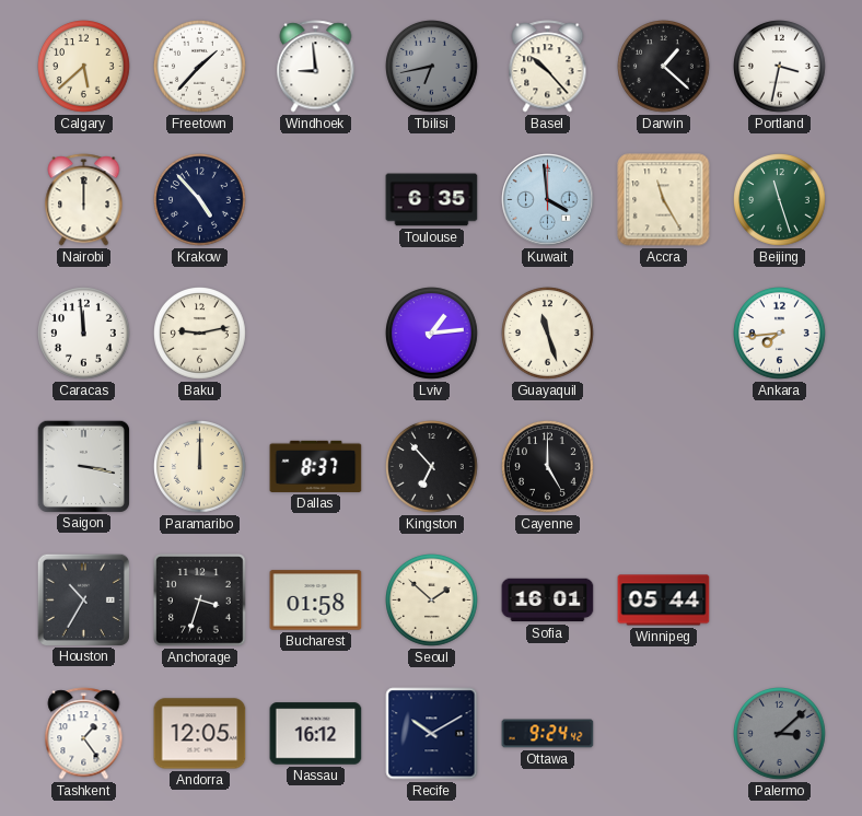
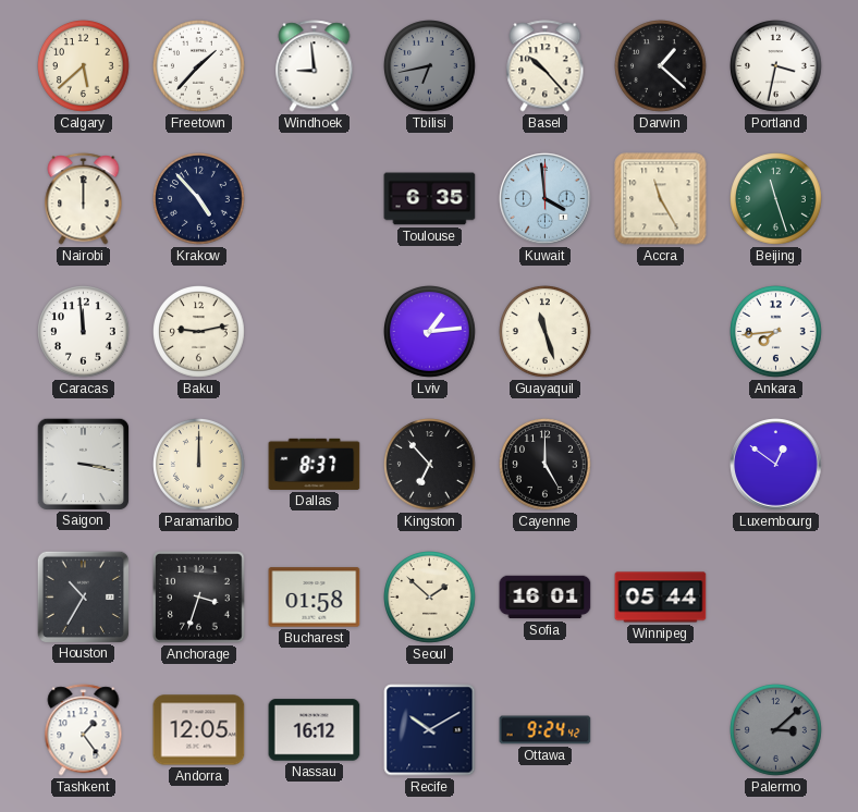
Luxembourg: none -> 12:51
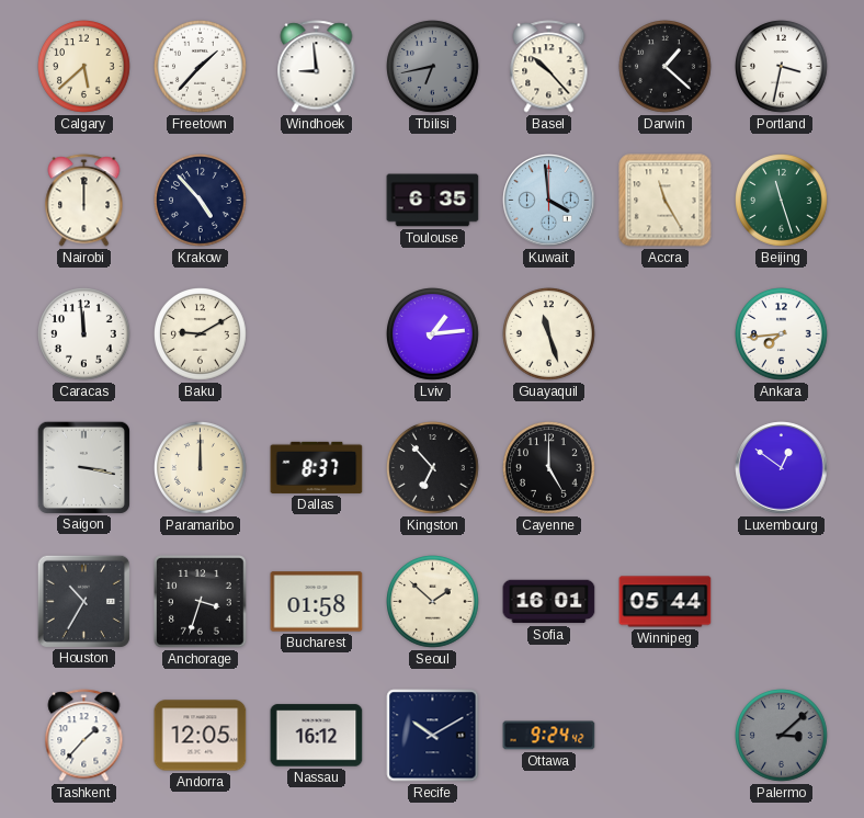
Baku: 9:13 -> 9:10
Tashkent: 1:24 -> 1:37
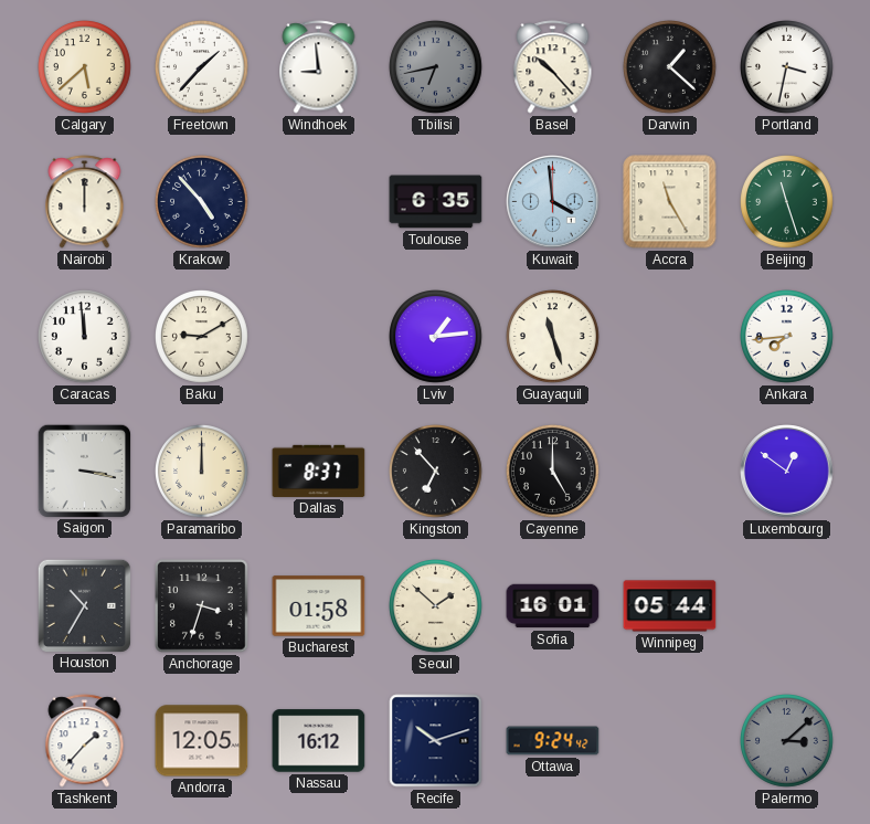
Recife: 10:10 -> 10:12
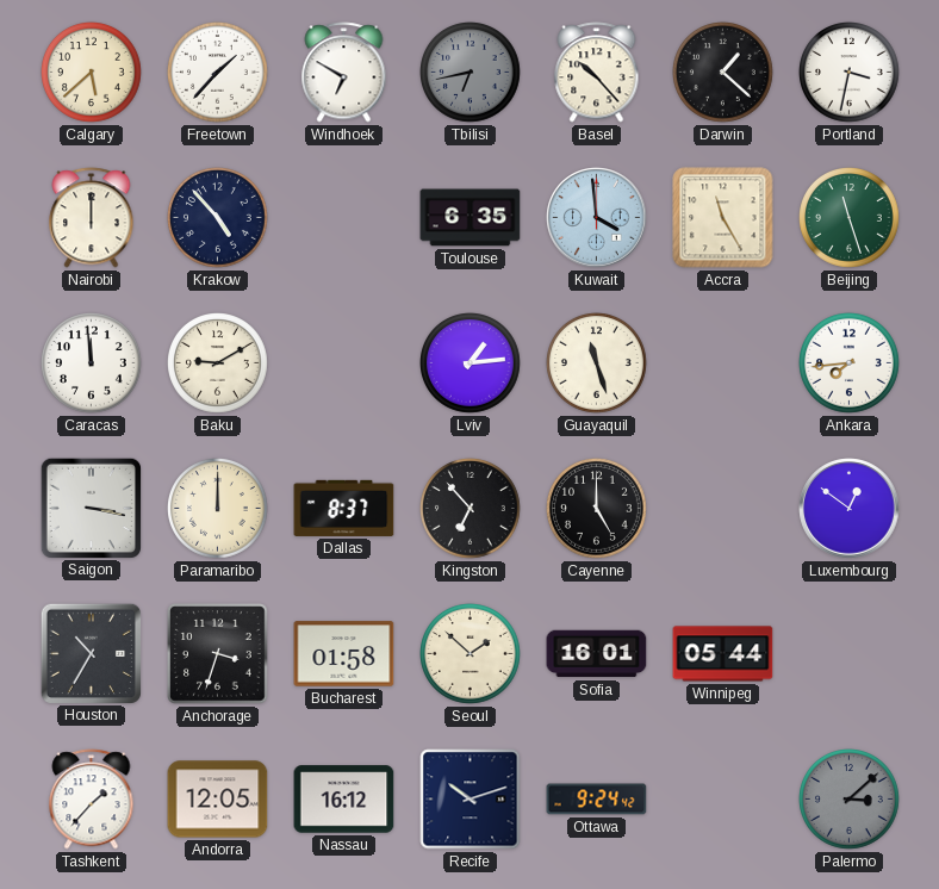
Windhoek: 8:59 -> 6:50
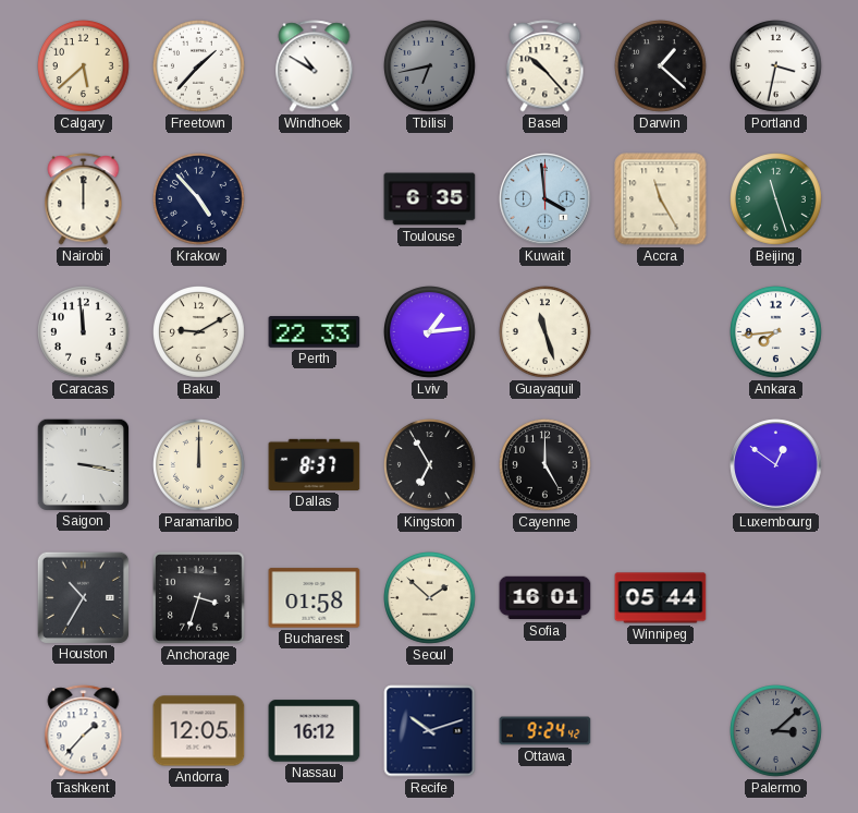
Windhoek: 6:50 -> 10:50
Perth: none -> 22:33
Kingston: 6:53 -> 6:55
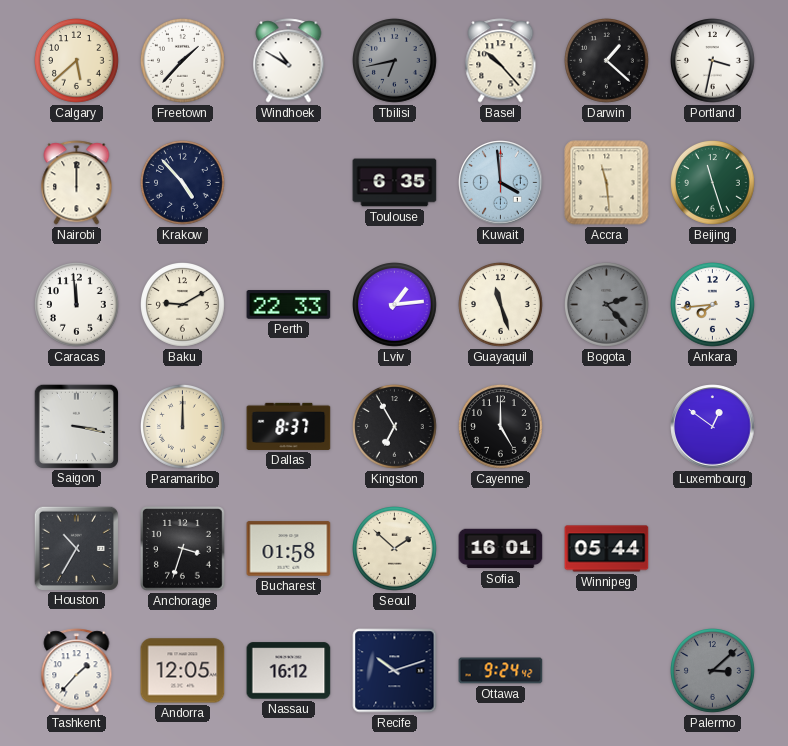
Accra: 11:25 -> 11:29
Bogota: none -> 2:23
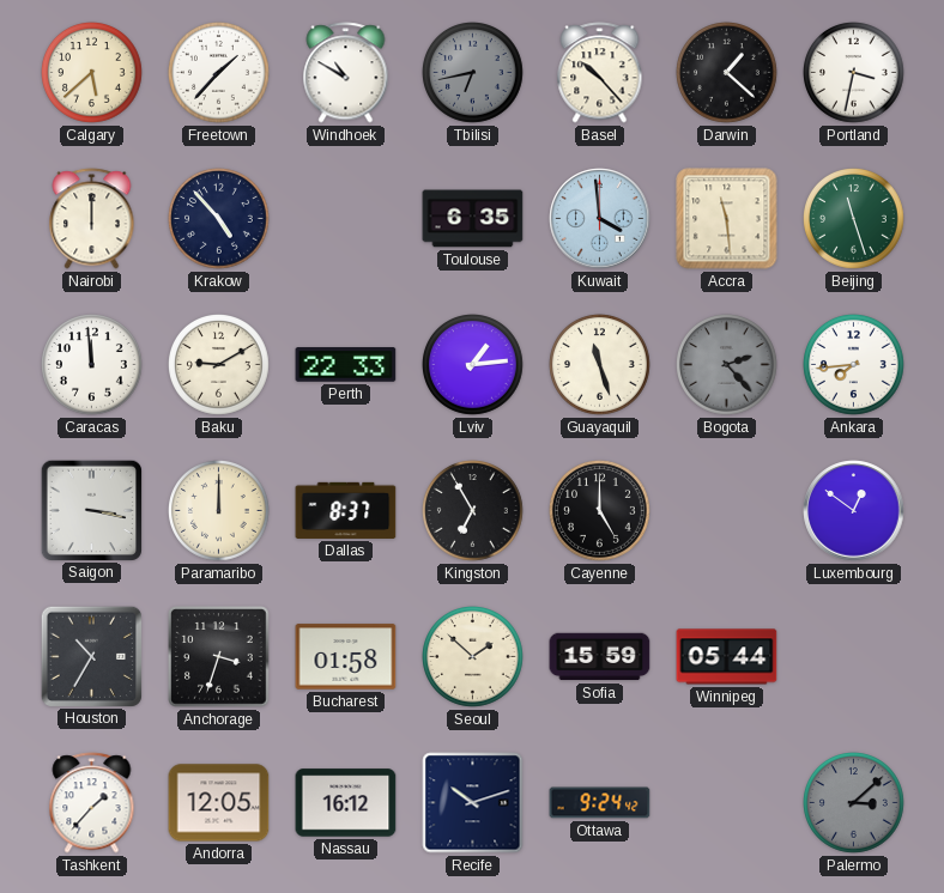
Sofia: 16:01 -> 15:59
